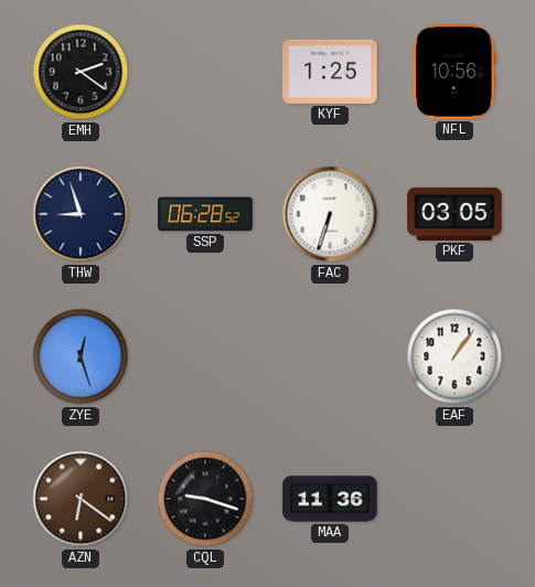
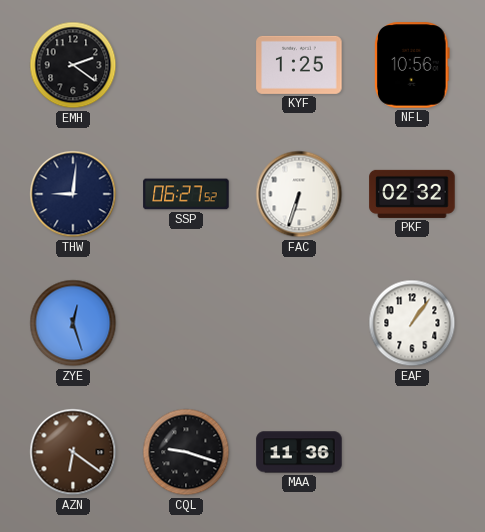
THW: 8:57 -> 9:01
SSP: 06:28 -> 06:27
PKF: 03:05 -> 02:32
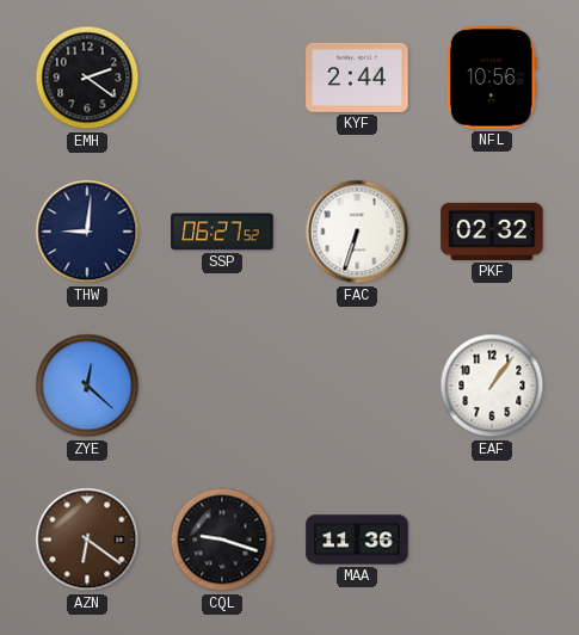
KYF: 1:25 -> 2:44
ZYE: 12:27 -> 12:22
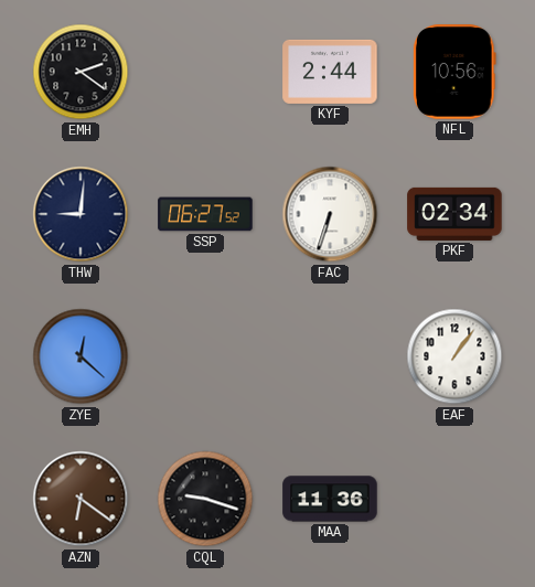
PKF: 02:32 -> 02:34
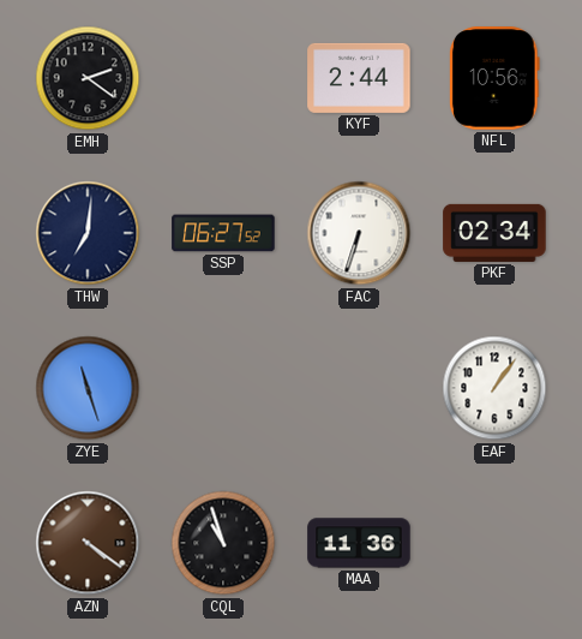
THW: 9:01 -> 7:01
ZYE: 12:22 -> 11:27
AZN: 6:21 -> 4:21
CQL: 9:18 -> 10:57
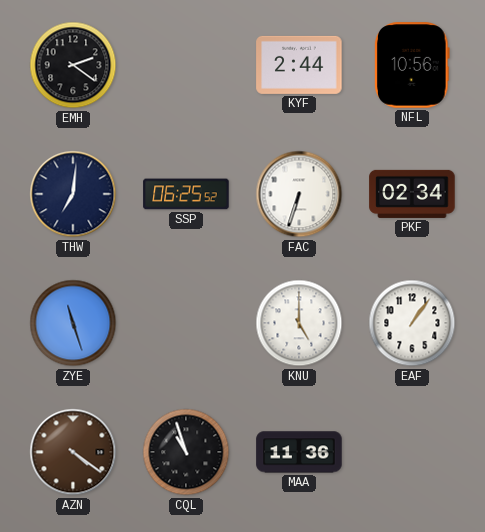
SSP: 06:27 -> 06:25
KNU: none -> 5:00
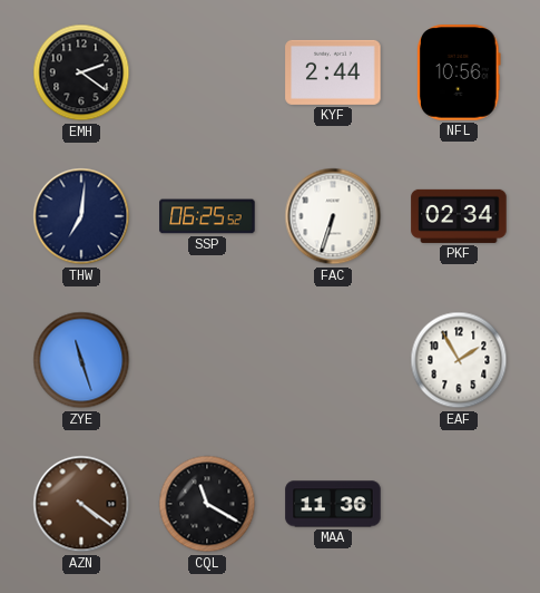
KNU: 5:00 -> none
EAF: 1:06 -> 1:55
CQL: 10:57 -> 11:20
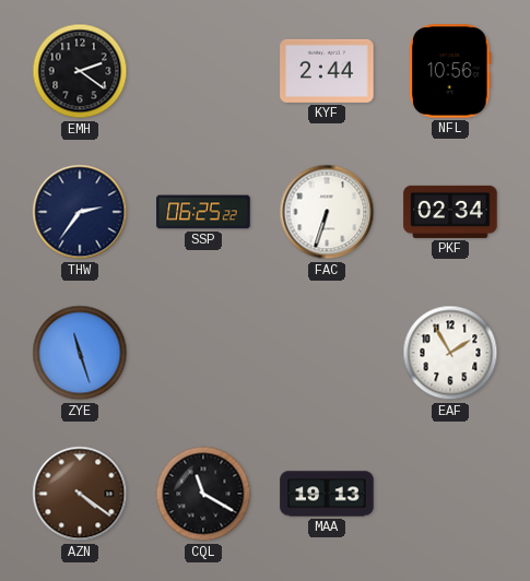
THW: 7:01 -> 2:36
SSP: 06:25:52 -> 06:25:22
MAA: 11:36 -> 19:13
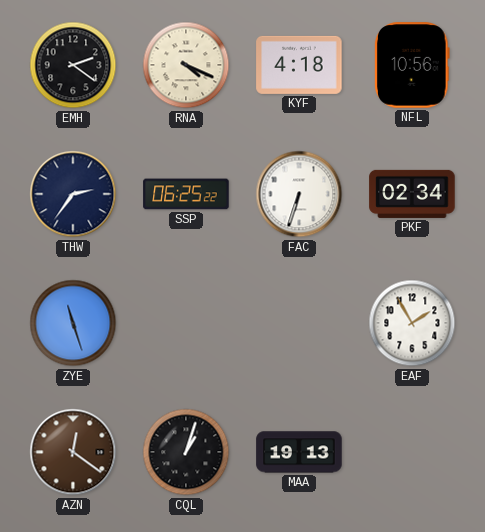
RNA: none -> 4:19
KYF: 2:44 -> 4:18
AZN: 4:21 -> 12:21
CQL: 11:20 -> 1:03
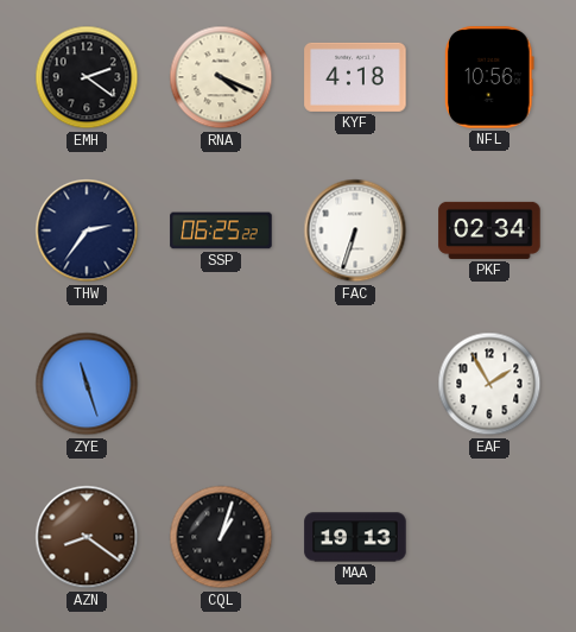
AZN: 12:21 -> 8:21
